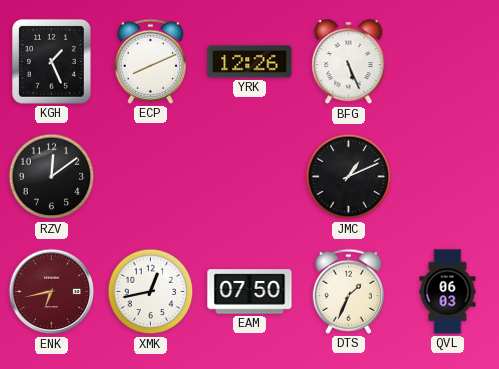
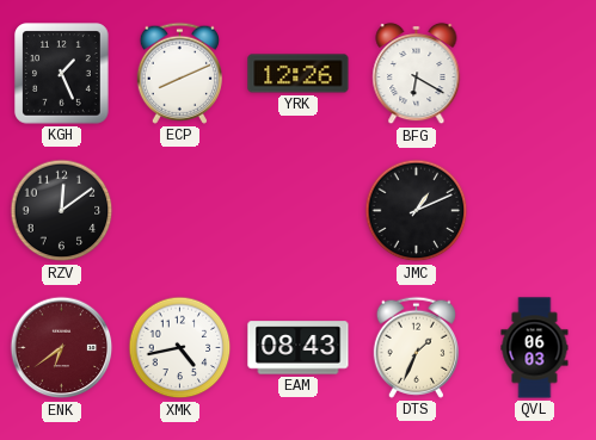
BFG: 5:26 -> 6:20
ENK: 6:43 -> 6:39
XMK: 12:43 -> 4:43
EAM: 07:50 -> 08:43
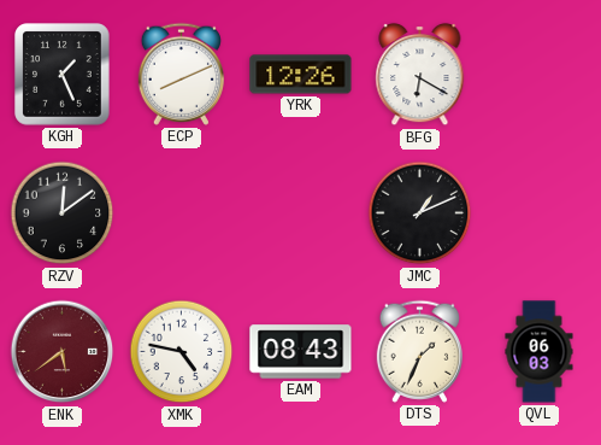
ENK: 6:39 -> 5:39
XMK: 4:43 -> 4:47
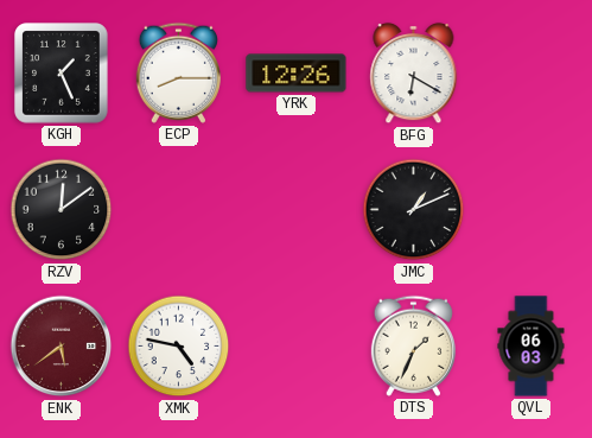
ECP: 8:11 -> 8:15
EAM: 08:43 -> none
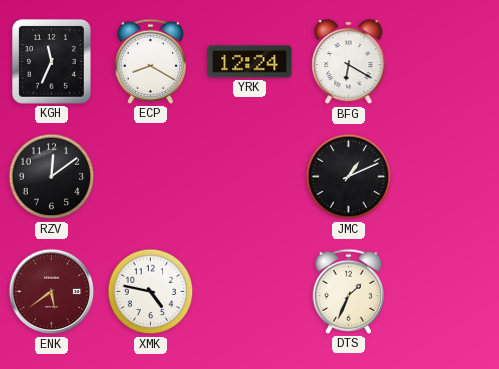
KGH: 1:26 -> 11:34
ECP: 8:15 -> 8:20
YRK: 12:26 -> 12:24
QVL: 06:03 -> none
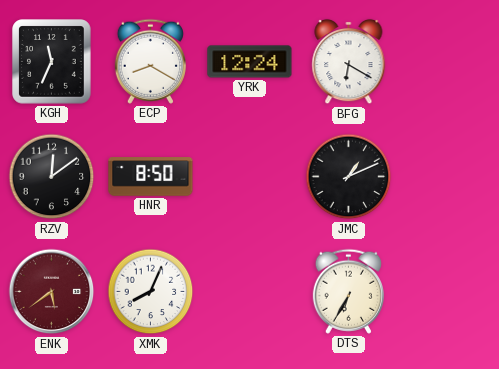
HNR: none -> 8:50
XMK: 4:47 -> 8:04
DTS: 1:34 -> 6:35
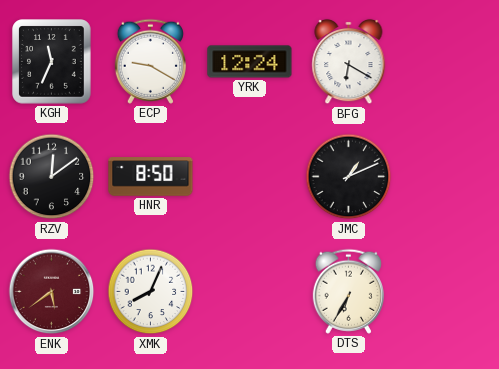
ECP: 8:20 -> 9:20
